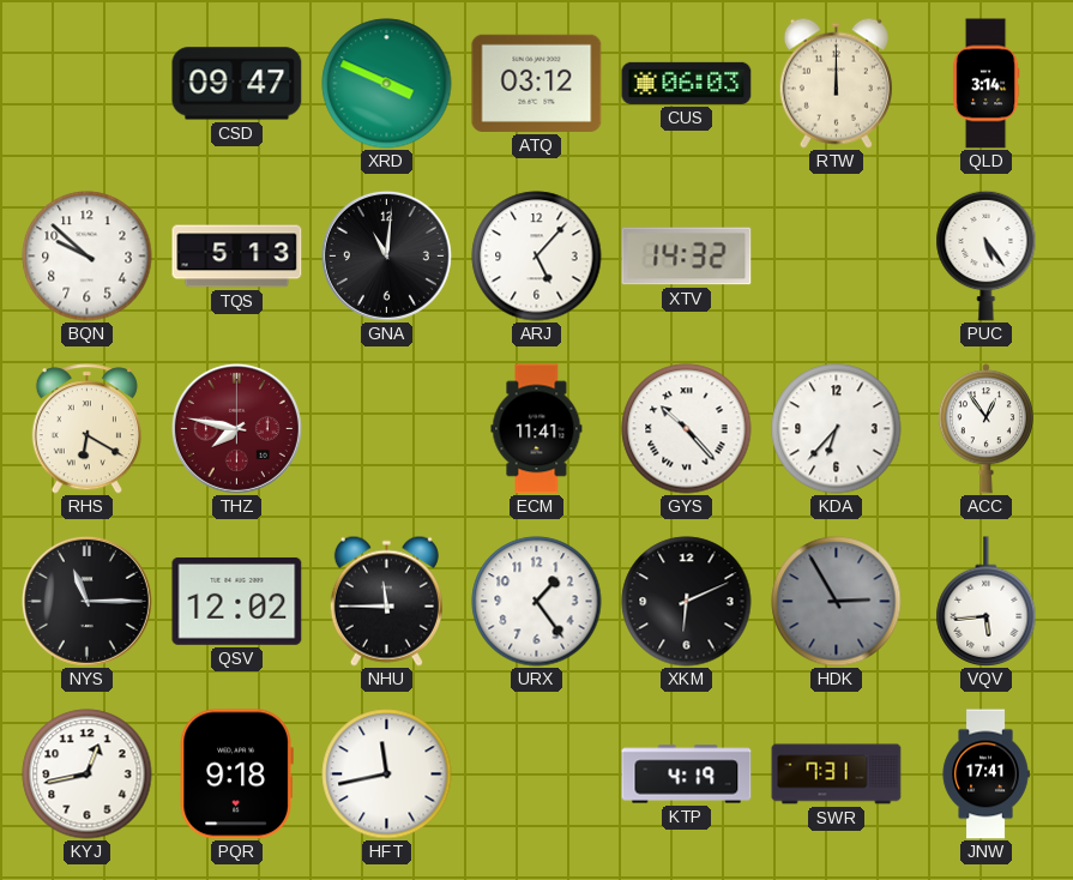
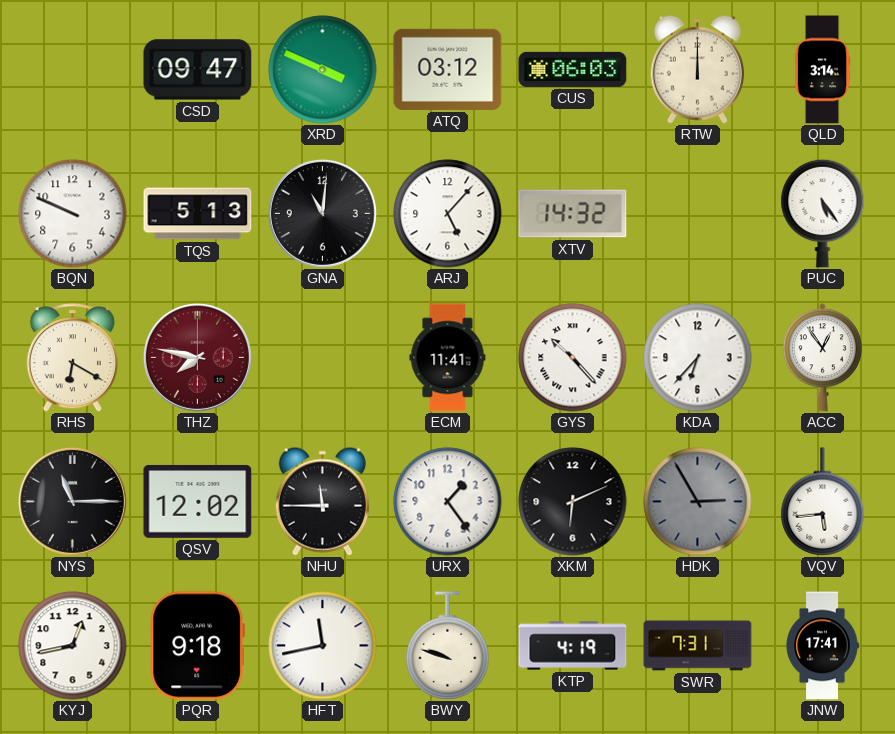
BQN: 9:52 -> 9:49
BWY: none -> 9:48
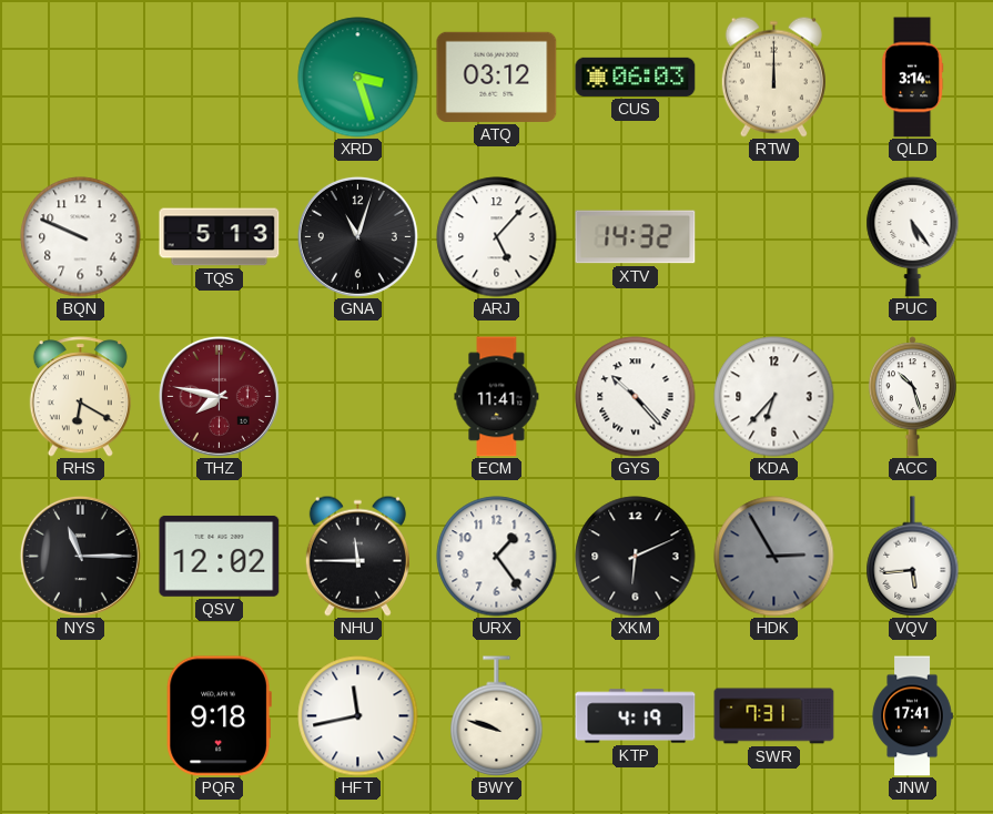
CSD: 09:47 -> none
XRD: 3:49 -> 3:27
GNA: 11:01 -> 11:03
ACC: 12:54 -> 10:27
KYJ: 12:43 -> none
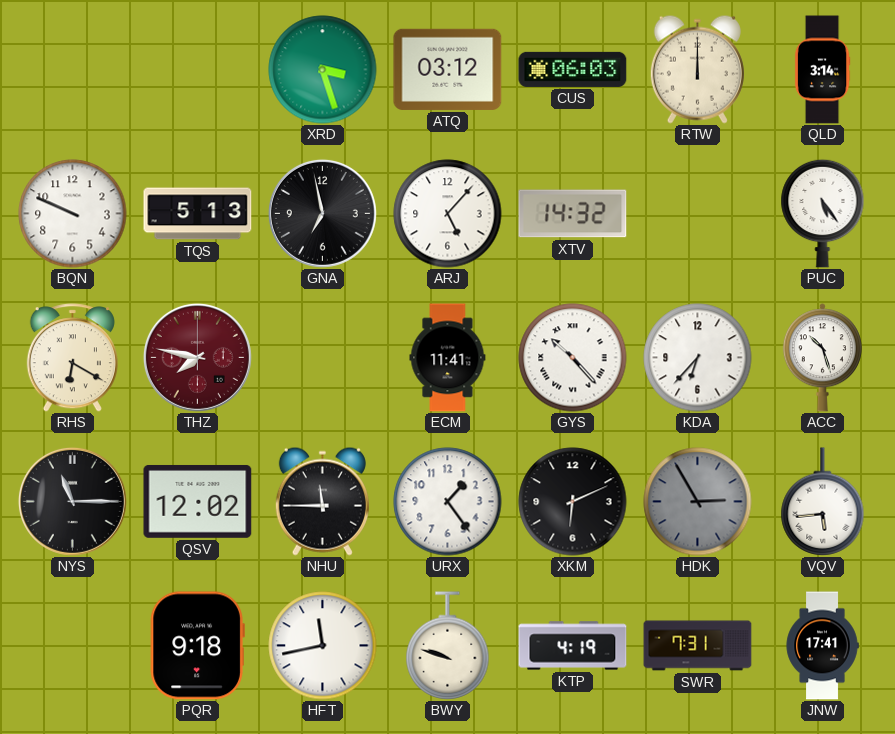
GNA: 11:03 -> 6:58
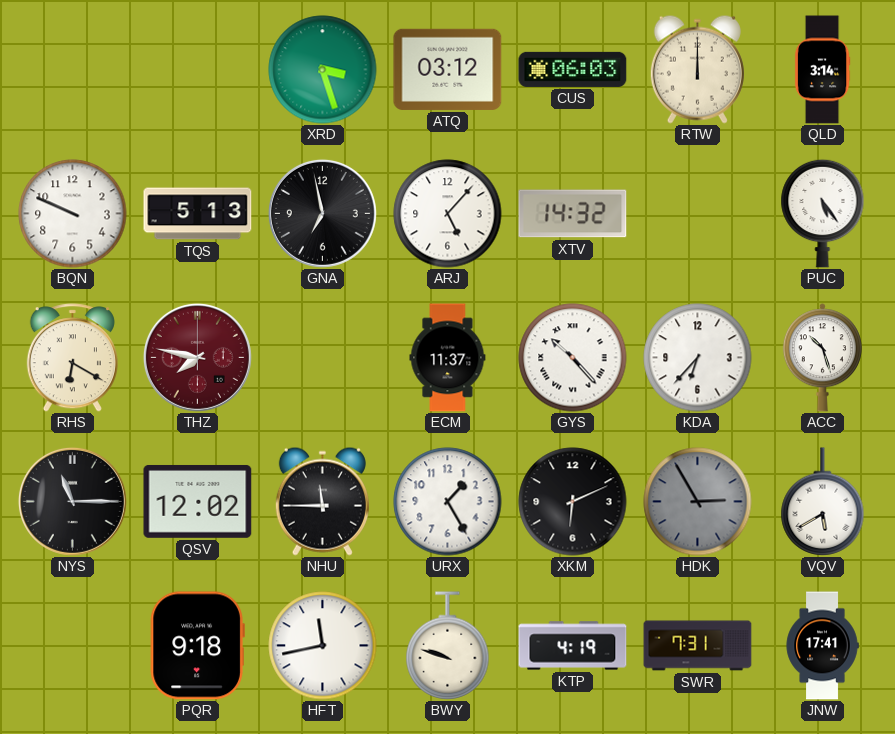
ECM: 11:41 -> 11:37
URX: 1:24 -> 1:25
VQV: 5:44 -> 5:40
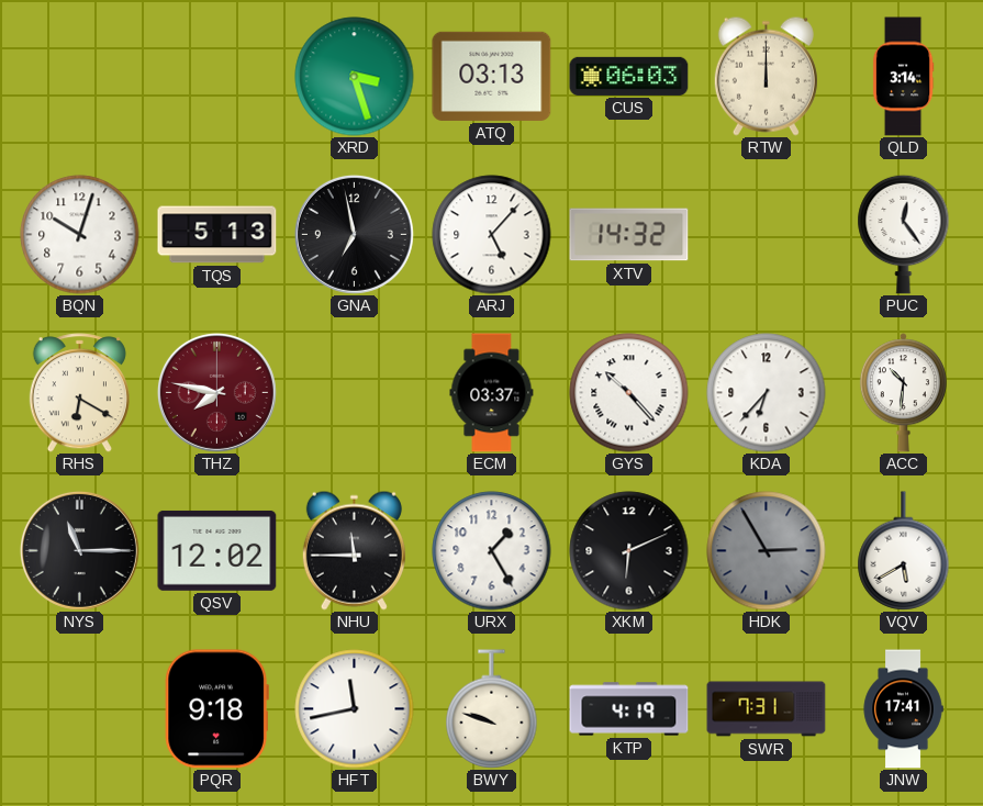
ATQ: 03:12 -> 03:13
BQN: 9:49 -> 10:03
PUC: 5:24 -> 12:24
ECM: 11:37 -> 03:37
ACC: 10:27 -> 10:31
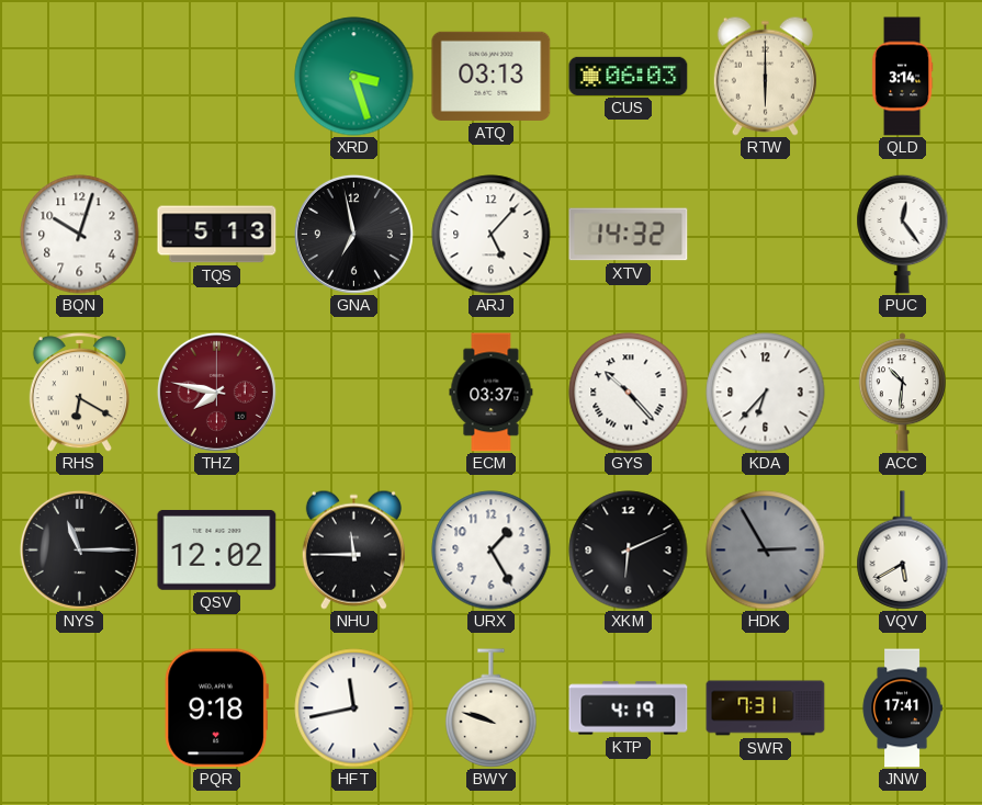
RTW: 12:00 -> 6:00
